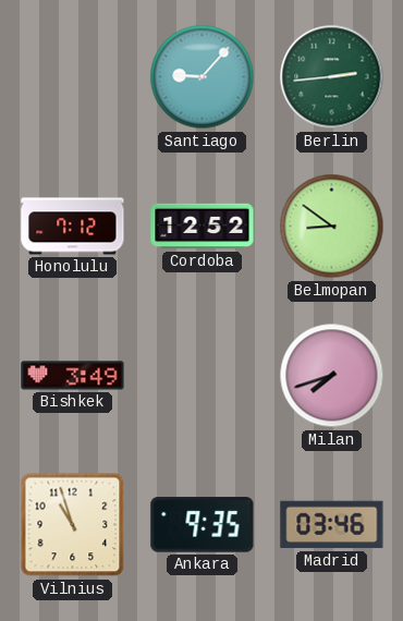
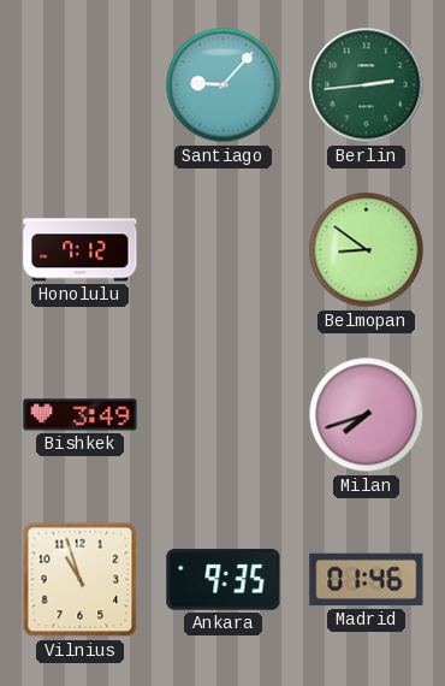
Cordoba: 12:52 -> none
Madrid: 03:46 -> 01:46
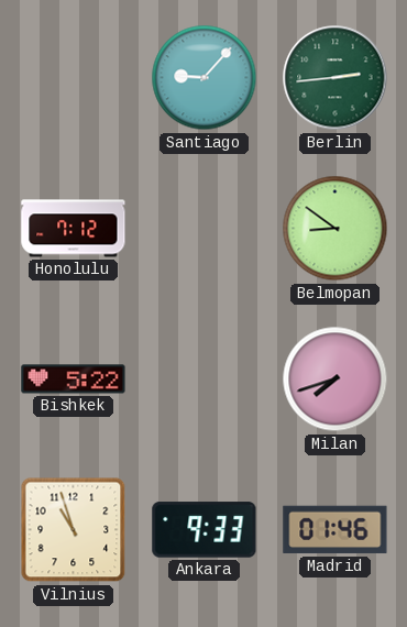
Bishkek: 3:49 -> 5:22
Ankara: 9:35 -> 9:33
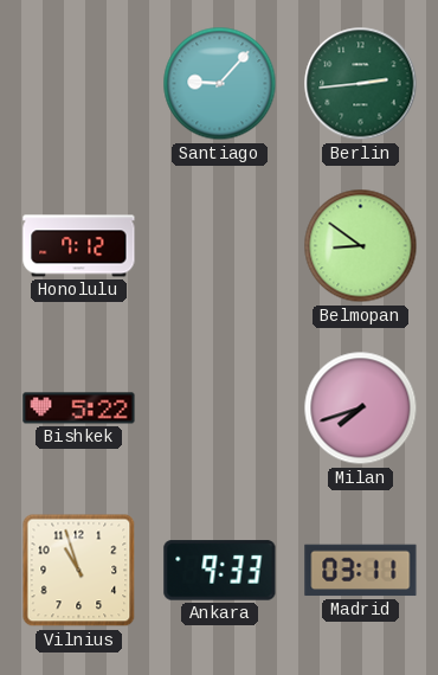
Madrid: 01:46 -> 03:11
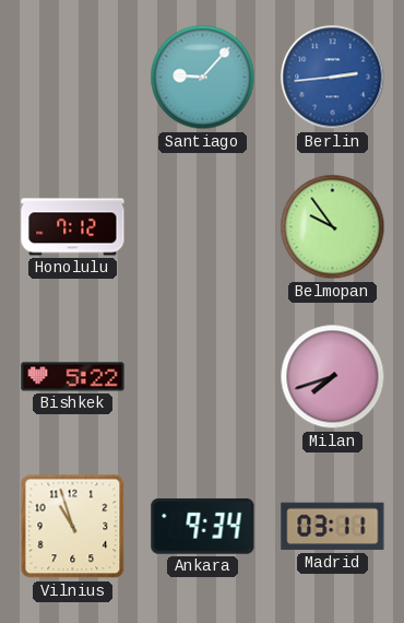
Berlin dial: green -> blue
Belmopan: 8:51 -> 9:54
Ankara: 9:33 -> 9:34
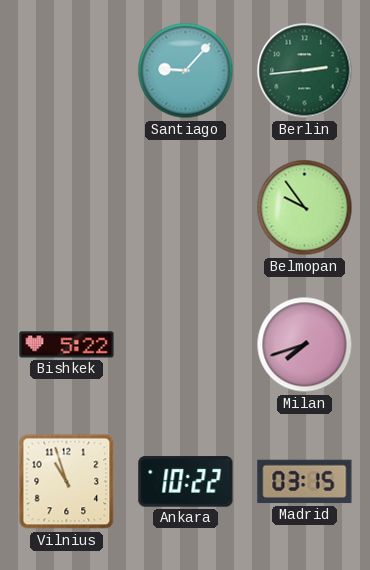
Berlin dial: blue -> green
Honolulu: 7:12 -> none
Ankara: 9:34 -> 10:22
Madrid: 03:11 -> 03:15
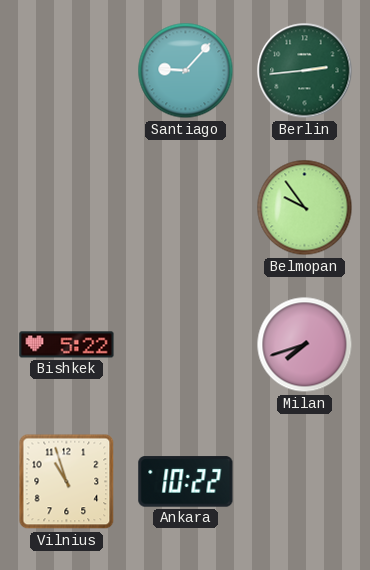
Madrid: 03:15 -> none
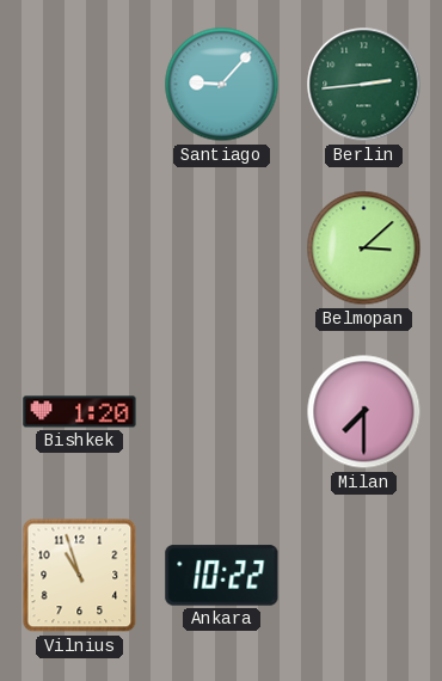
Belmopan: 9:54 -> 3:08
Bishkek: 5:22 -> 1:20
Milan: 7:42 -> 7:30
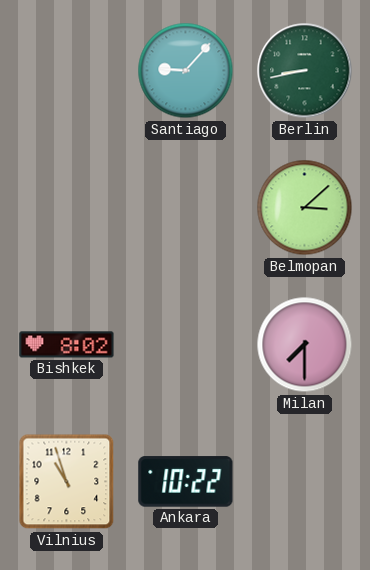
Berlin: 2:44 -> 8:43
Bishkek: 1:20 -> 8:02
